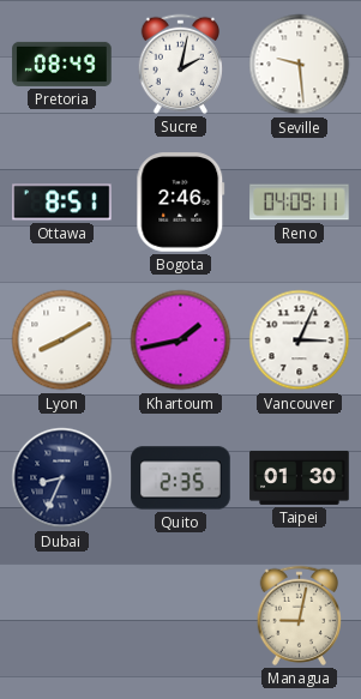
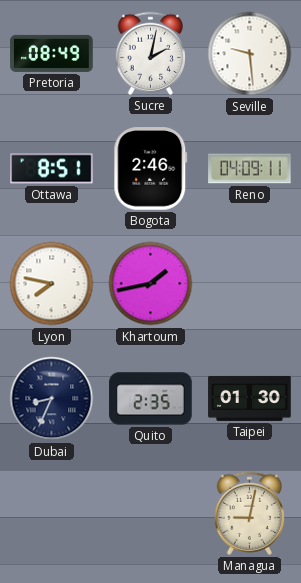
Lyon: 8:10 -> 7:47
Vancouver: 3:04 -> none
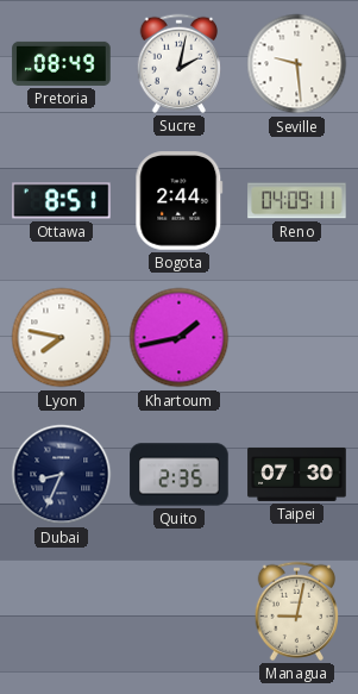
Bogota: 2:46 -> 2:44
Taipei: 01:30 -> 07:30
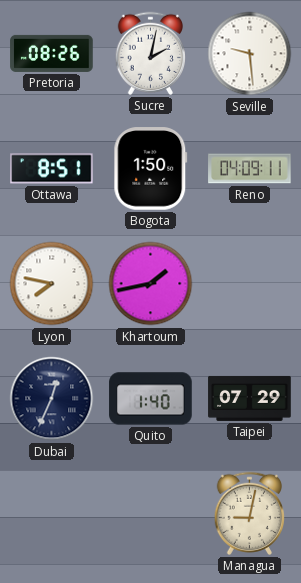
Pretoria: 08:49 -> 08:26
Bogota: 2:44 -> 1:50
Dubai: 8:34 -> 12:34
Quito: 2:35 -> 1:40
Taipei: 07:30 -> 07:29
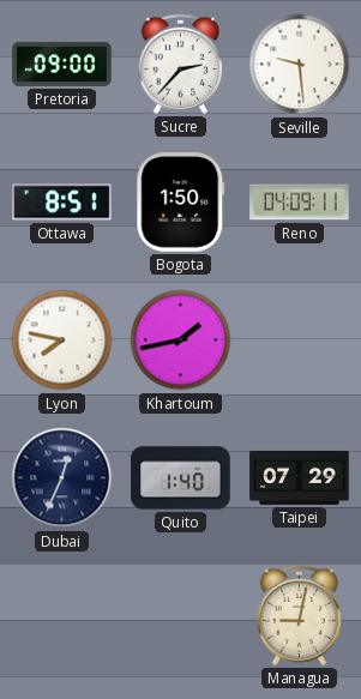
Pretoria: 08:26 -> 09:00
Sucre: 2:02 -> 2:37
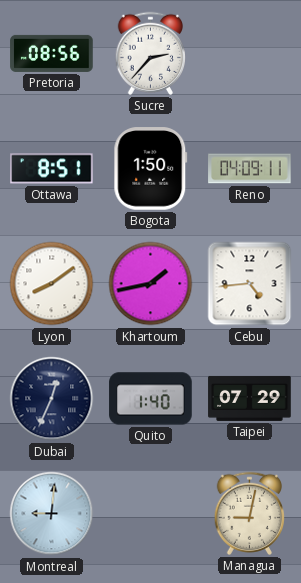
Pretoria: 09:00 -> 08:56
Seville: 9:29 -> none
Lyon: 7:47 -> 8:09
Cebu: none -> 4:44
Montreal: none -> 9:01
